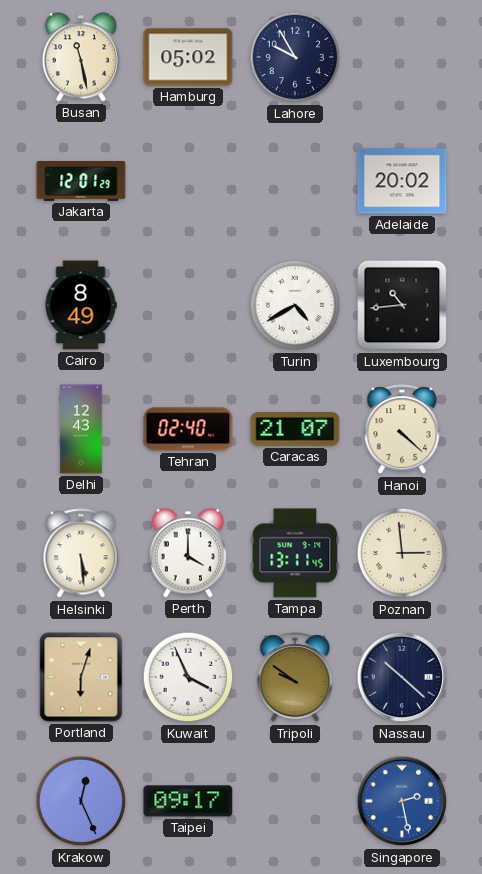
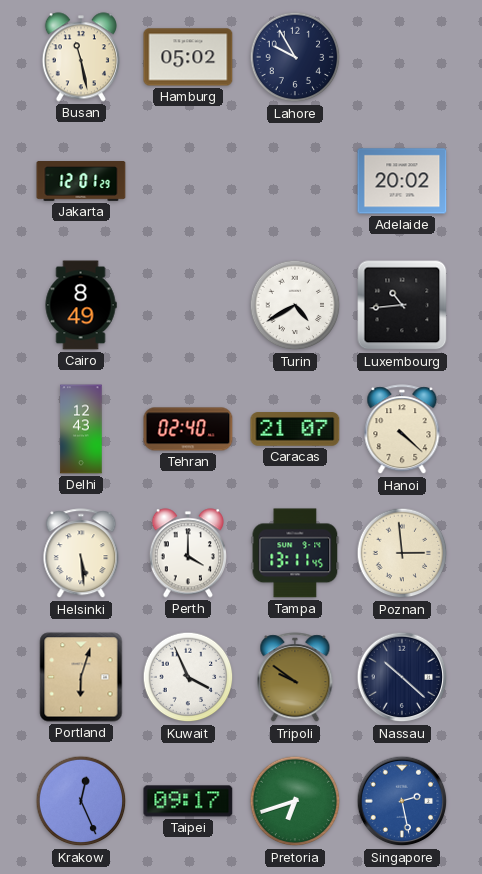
Pretoria: none -> 6:42
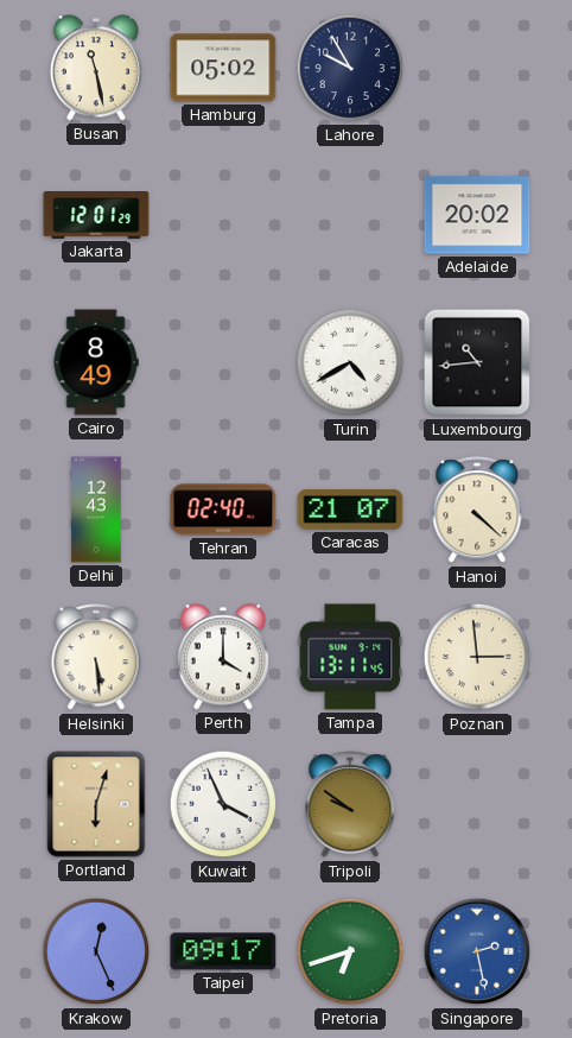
Nassau: 10:22 -> none
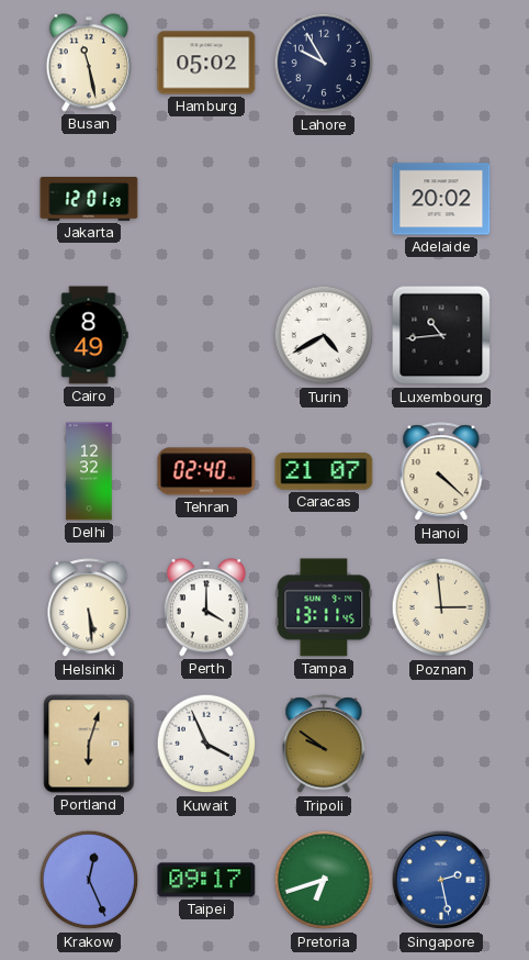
Delhi: 12:43 -> 12:32
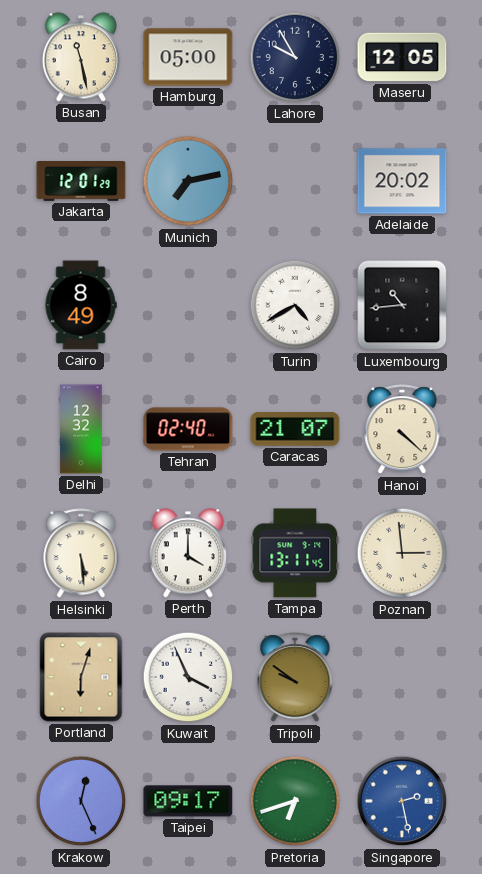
Hamburg: 05:02 -> 05:00
Maseru: none -> 12:05
Munich: none -> 7:13
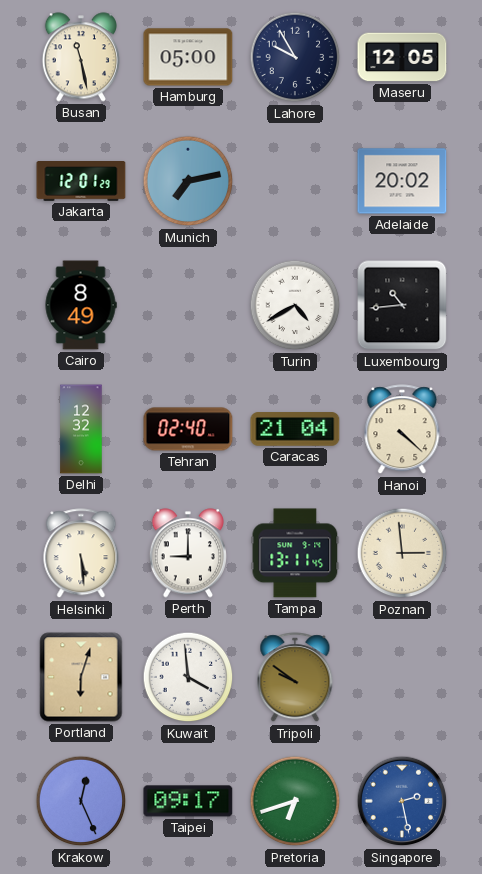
Caracas: 21:07 -> 21:04
Perth: 4:00 -> 9:00
Kuwait: 3:56 -> 3:59
